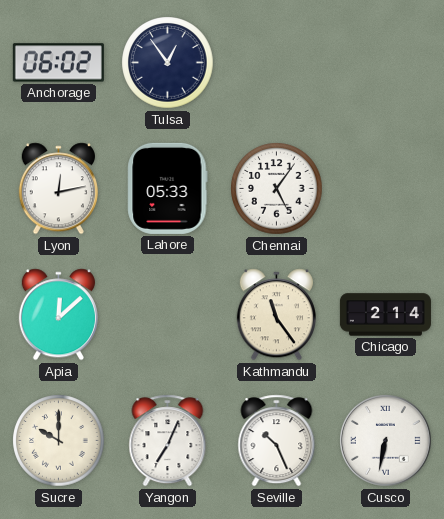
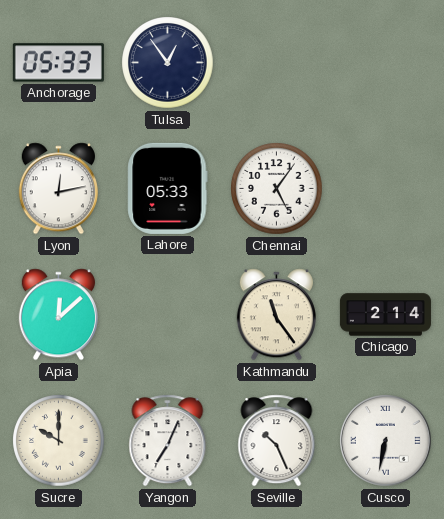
Anchorage: 06:02 -> 05:33
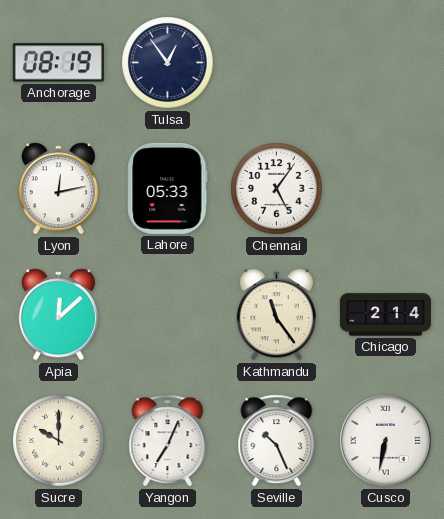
Anchorage: 05:33 -> 08:19
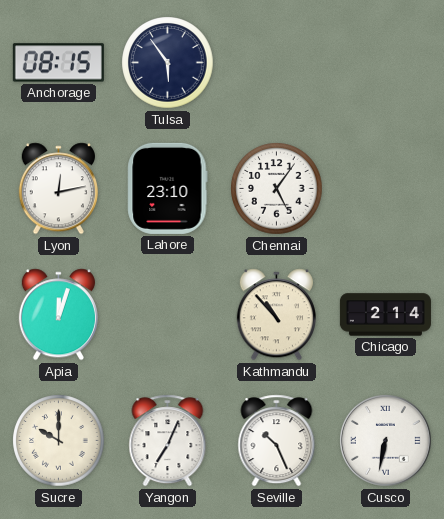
Anchorage: 08:19 -> 08:15
Tulsa: 12:54 -> 5:54
Lahore: 05:33 -> 23:10
Apia: 12:08 -> 12:03
Kathmandu: 11:24 -> 10:53
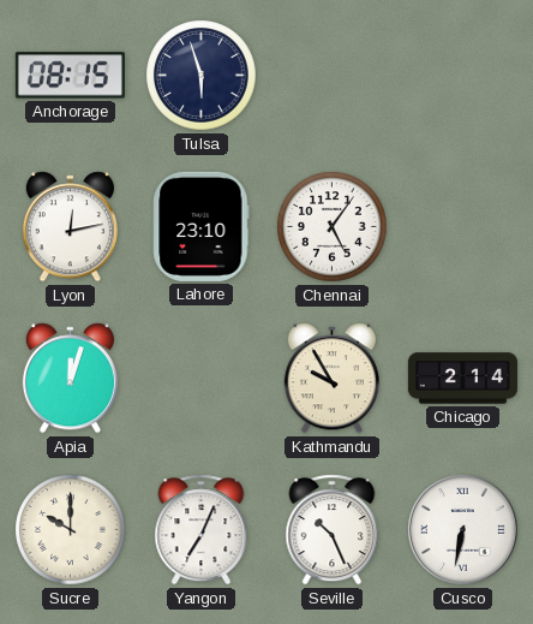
Tulsa: 5:54 -> 5:57
Kathmandu: 10:53 -> 9:55
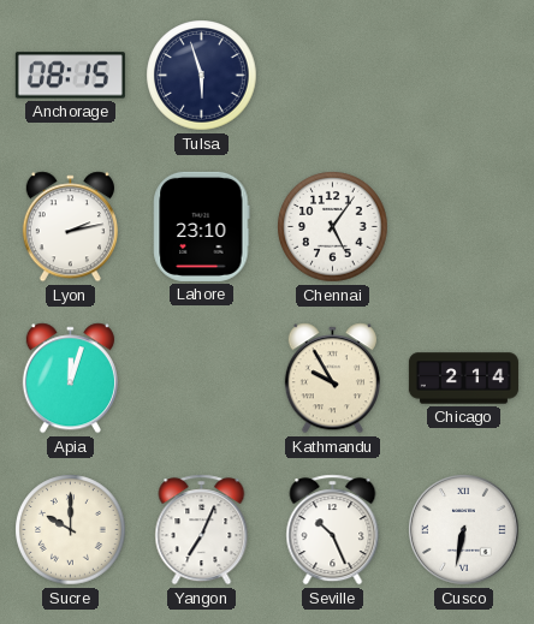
Lyon: 12:13 -> 2:13
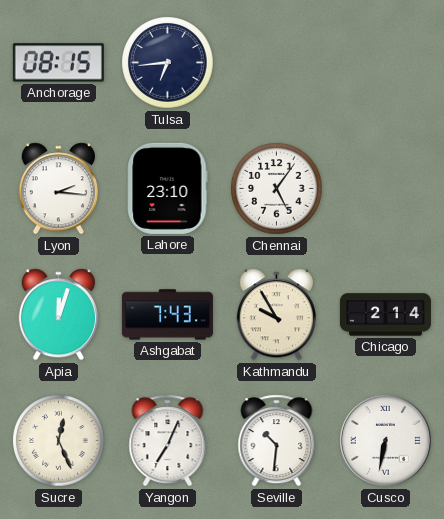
Tulsa: 5:57 -> 6:44
Lyon: 2:13 -> 2:16
Ashgabat: none -> 7:43
Sucre: 10:00 -> 12:26
Seville: 10:26 -> 10:31
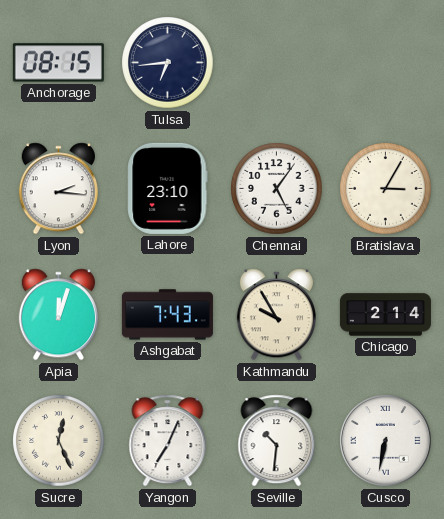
Bratislava: none -> 3:05
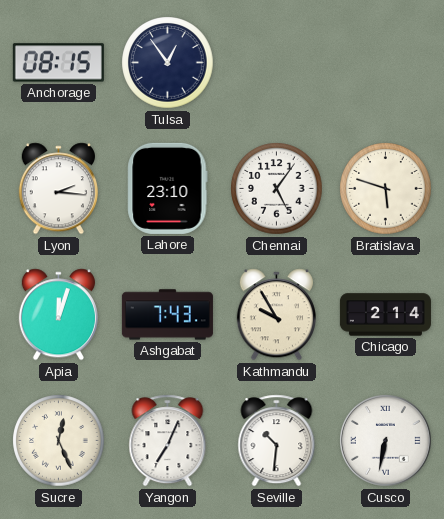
Tulsa: 6:44 -> 12:54
Bratislava: 3:05 -> 5:48
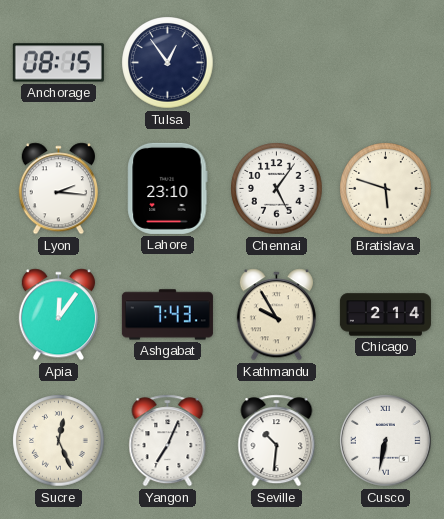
Apia: 12:03 -> 12:06
